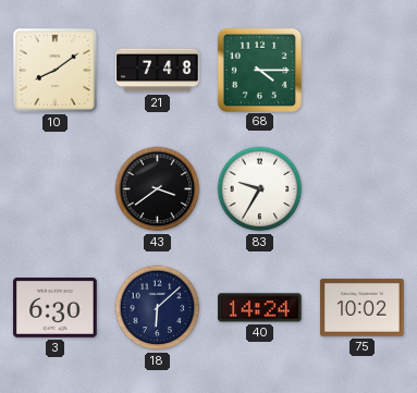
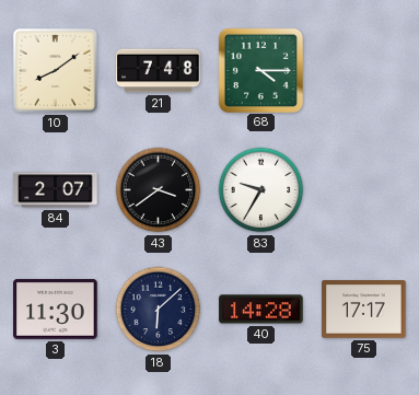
84: none -> 2:07
3: 6:30 -> 11:30
40: 14:24 -> 14:28
75: 10:02 -> 17:17
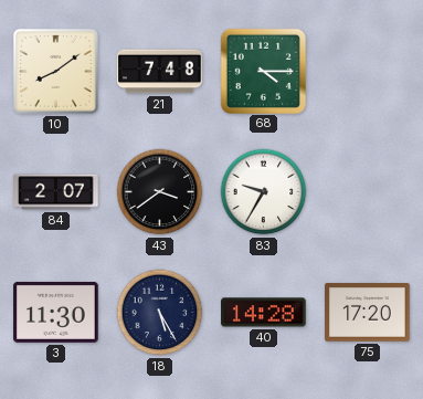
18: 6:08 -> 5:25
75: 17:17 -> 17:20
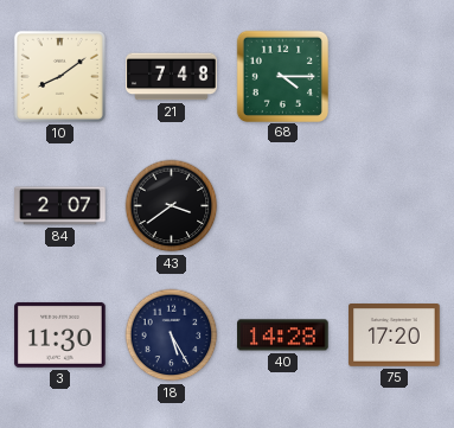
83: 9:35 -> none
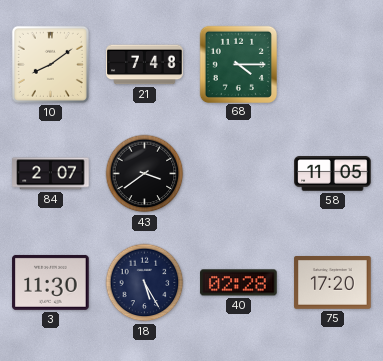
58: none -> 11:05
40: 14:28 -> 02:28
